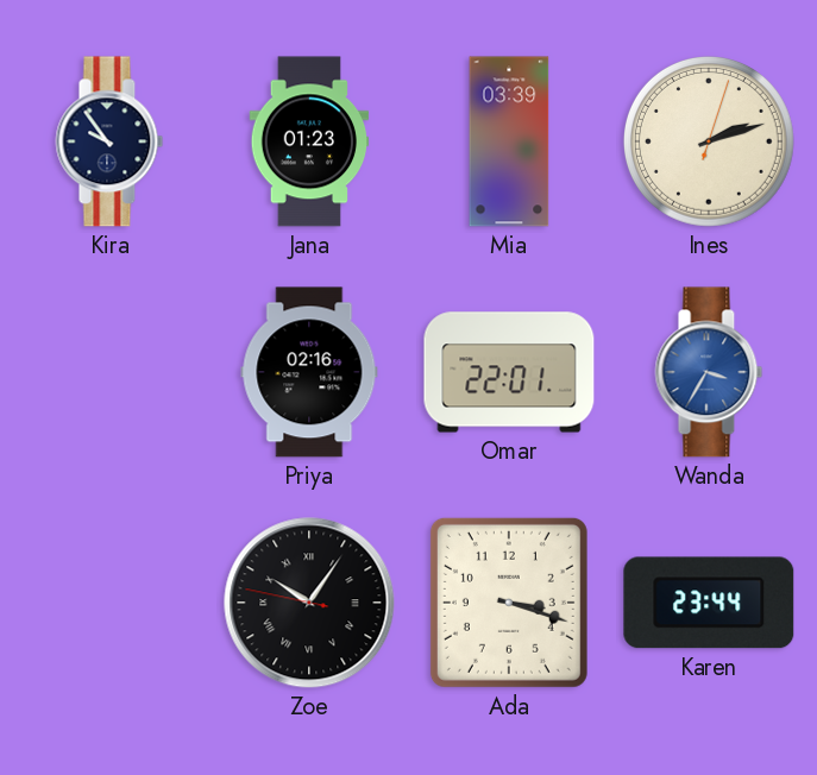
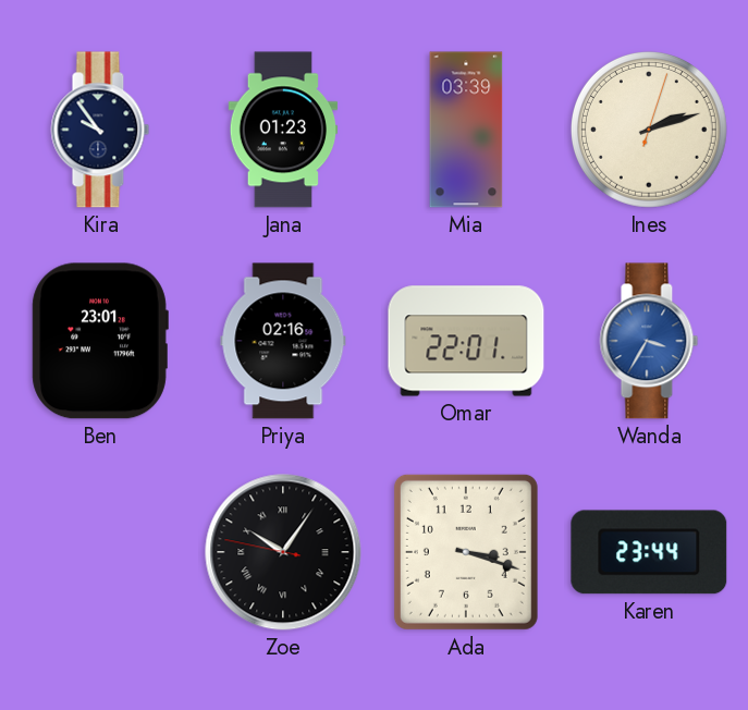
Ben: none -> 23:01
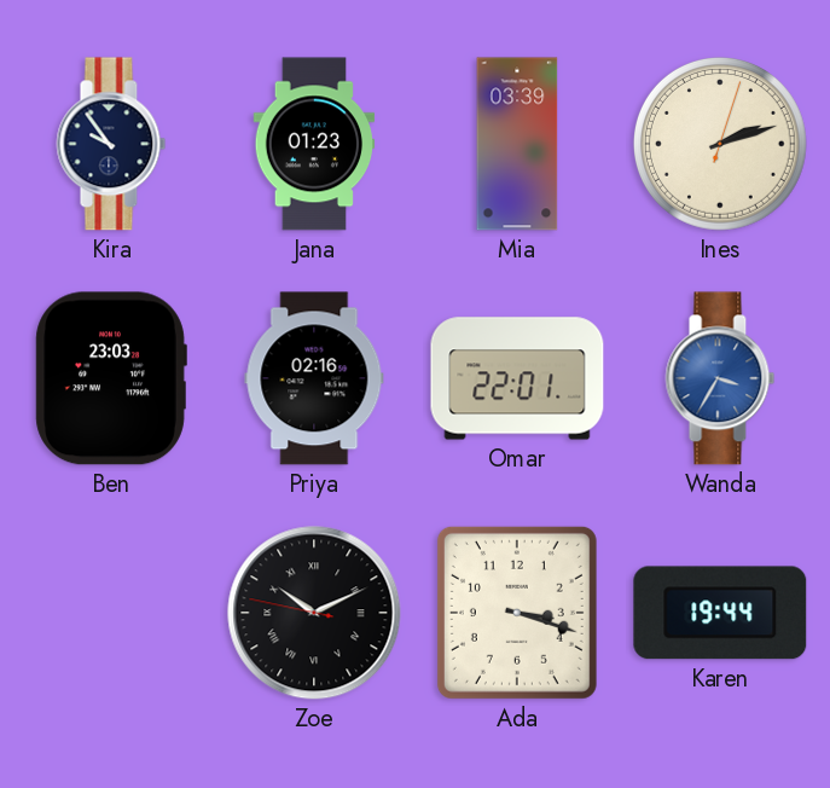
Ben: 23:01 -> 23:03
Zoe: 10:05 -> 10:10
Karen: 23:44 -> 19:44
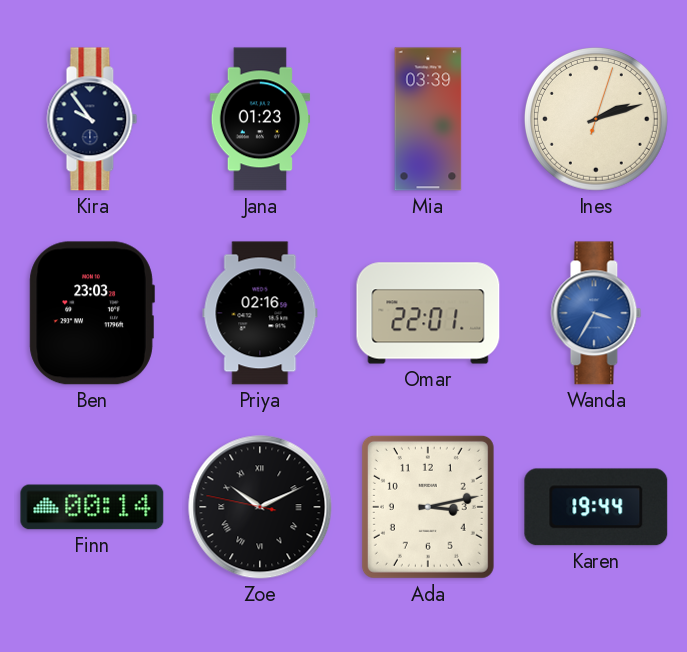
Finn: none -> 00:14
Ada: 3:18 -> 3:13
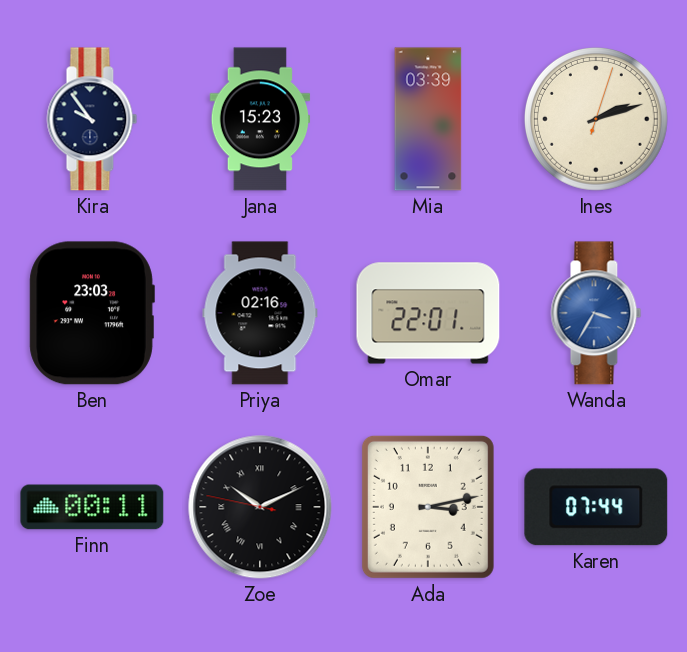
Jana: 01:23 -> 15:23
Finn: 00:14 -> 00:11
Karen: 19:44 -> 07:44
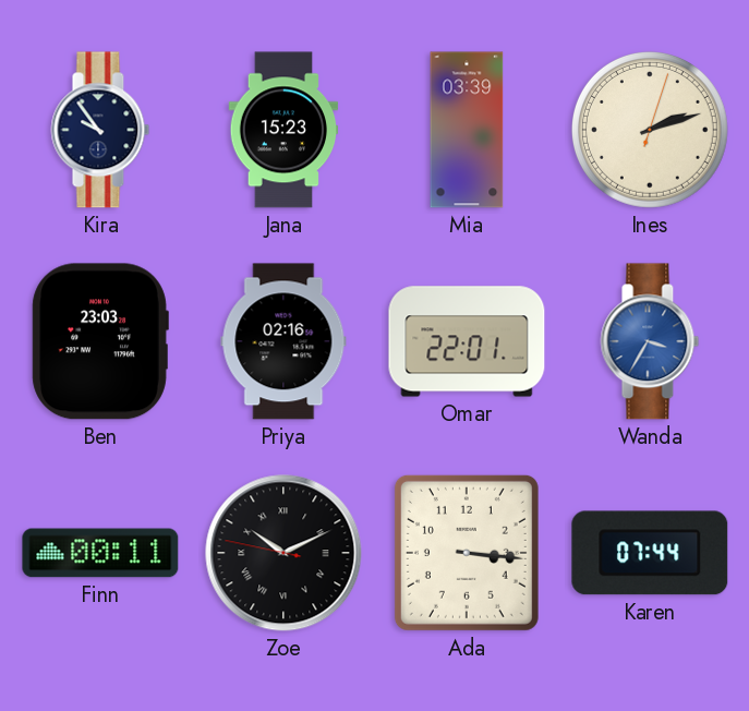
Ada: 3:13 -> 3:16
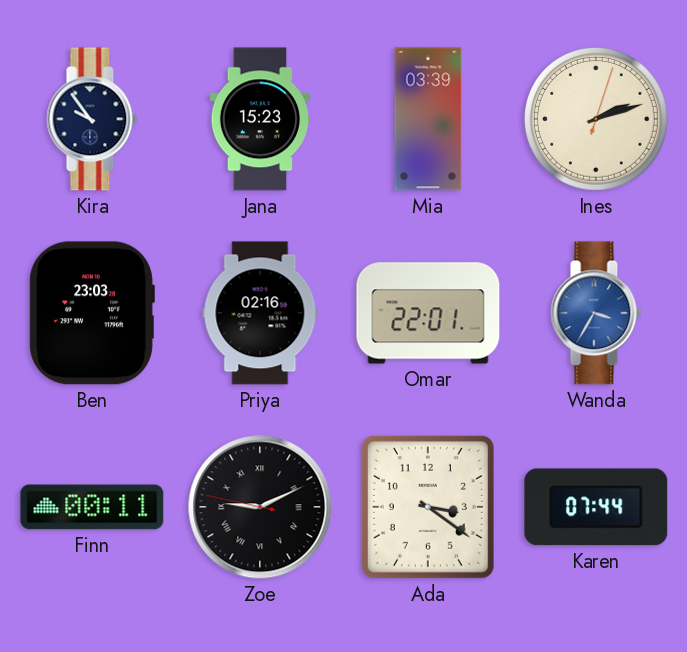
Zoe: 10:10 -> 9:10
Ada: 3:16 -> 3:21
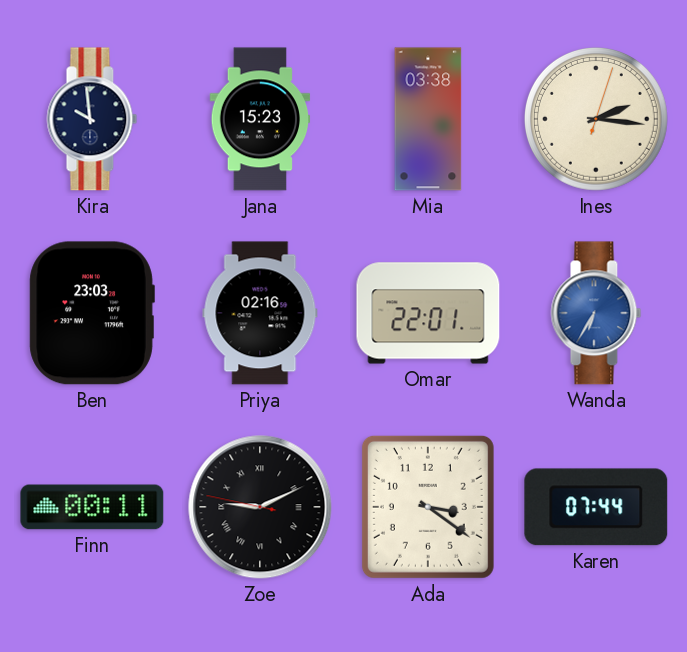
Kira: 9:54 -> 9:59
Mia: 03:39 -> 03:38
Ines: 2:12 -> 2:16
Wanda: 3:35 -> 6:35
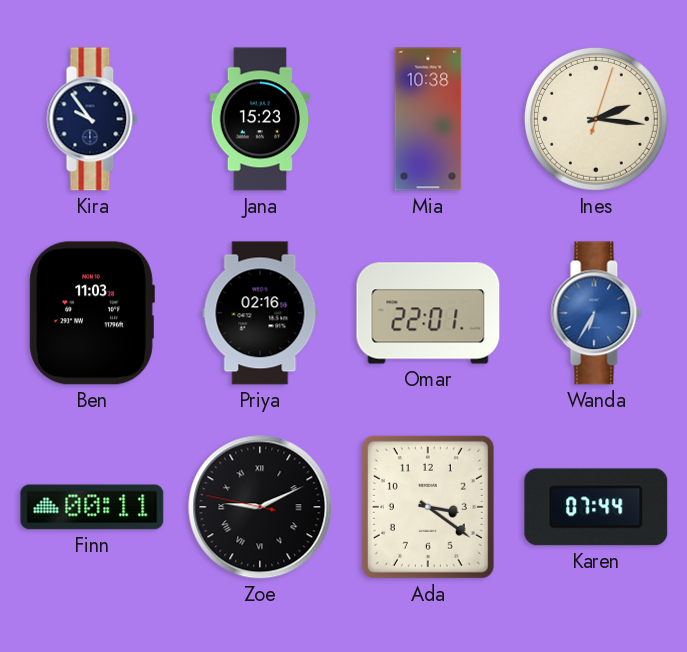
Kira: 9:59 -> 9:54
Mia: 03:38 -> 10:38
Ben: 23:03 -> 11:03
